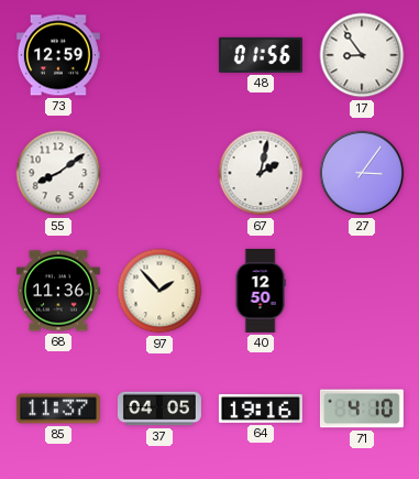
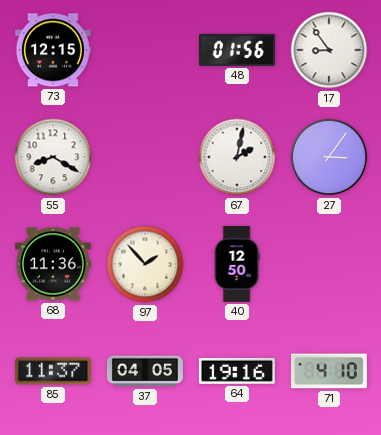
73: 12:59 -> 12:15
55: 8:09 -> 8:20
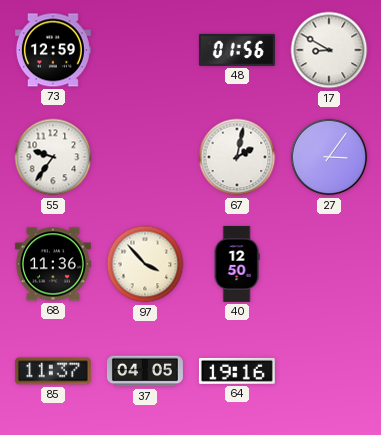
73: 12:15 -> 12:59
17: 8:54 -> 8:50
55: 8:20 -> 9:36
97: 1:53 -> 3:53
71: 4:10 -> none
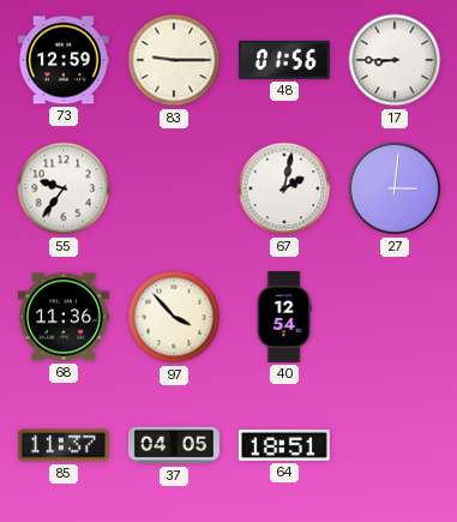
83: none -> 9:15
17: 8:50 -> 8:45
27: 3:06 -> 3:01
40: 12:50 -> 12:54
64: 19:16 -> 18:51
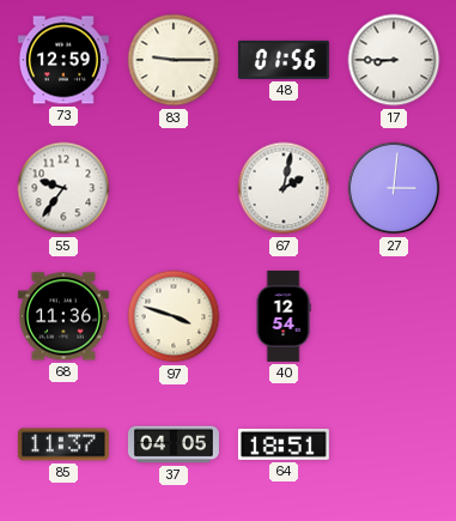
97: 3:53 -> 3:48
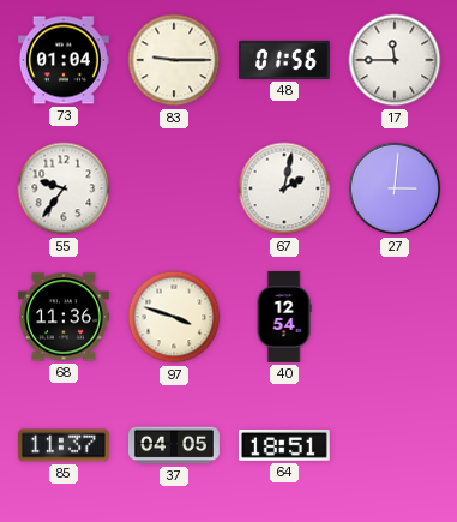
73: 12:59 -> 01:04
17: 8:45 -> 11:45
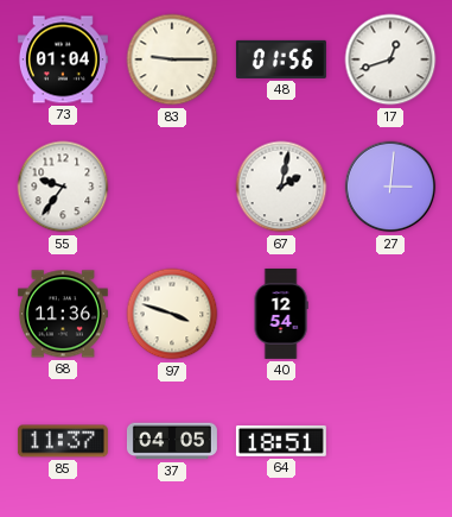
17: 11:45 -> 12:42
